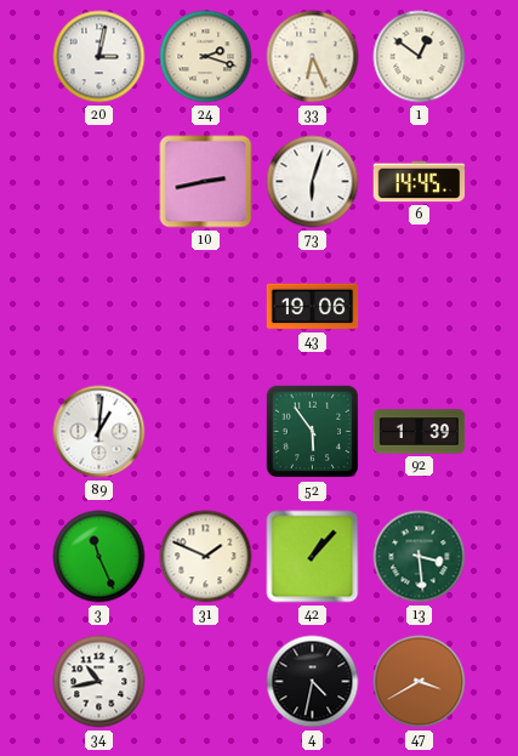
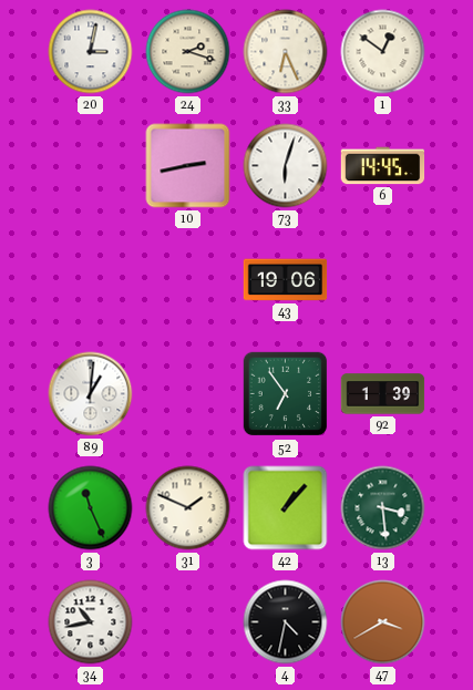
52: 5:54 -> 6:54
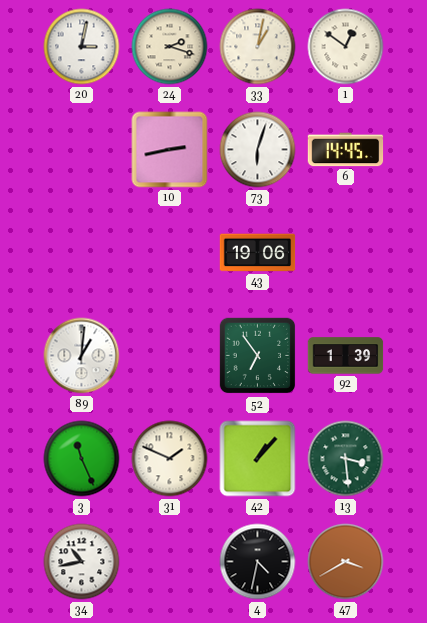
33: 6:26 -> 1:02
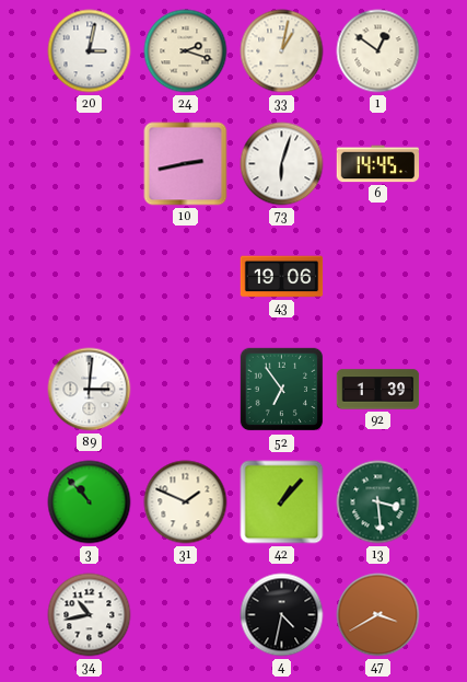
89: 1:01 -> 3:01
3: 11:26 -> 10:53
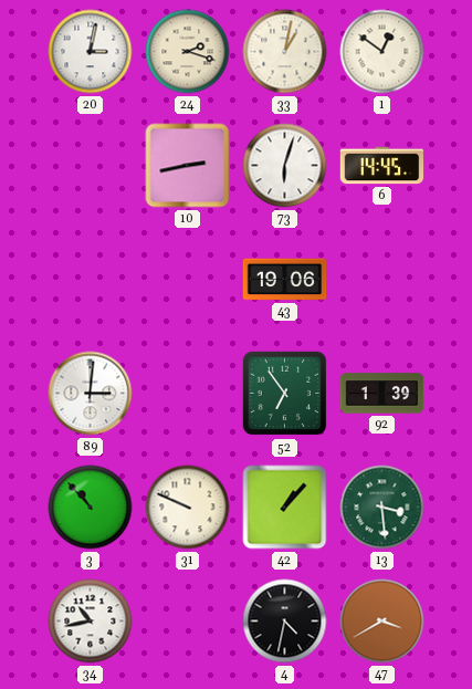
31: 1:49 -> 9:49
